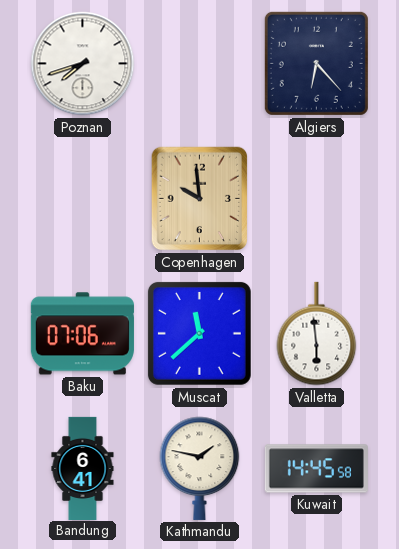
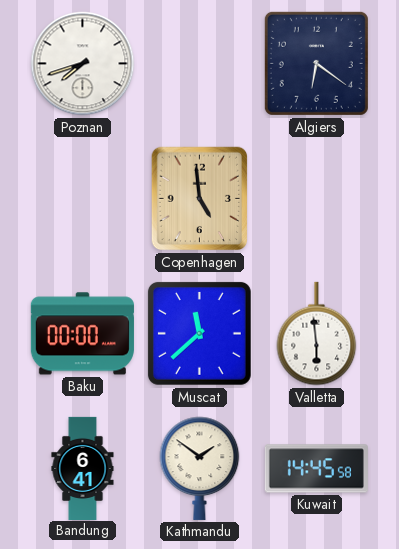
Algiers: 6:23 -> 6:21
Copenhagen: 9:59 -> 4:59
Baku: 07:06 -> 00:00
Kathmandu: 1:47 -> 1:51
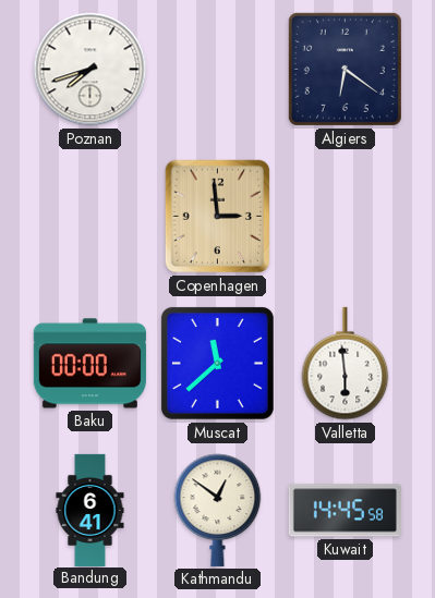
Copenhagen: 4:59 -> 2:59
Kathmandu: 1:51 -> 12:51
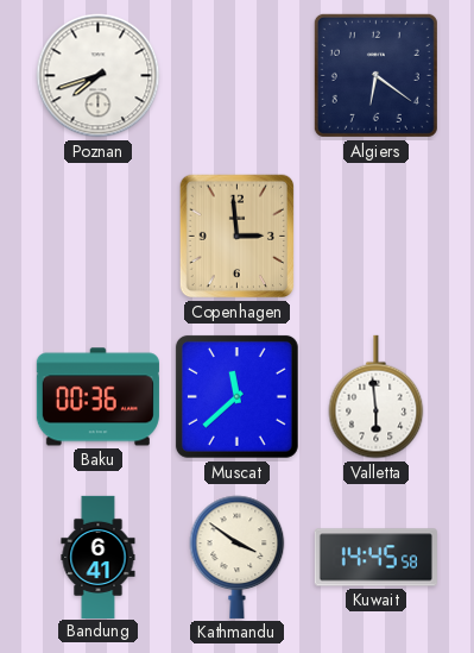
Baku: 00:00 -> 00:36
Kathmandu: 12:51 -> 3:51
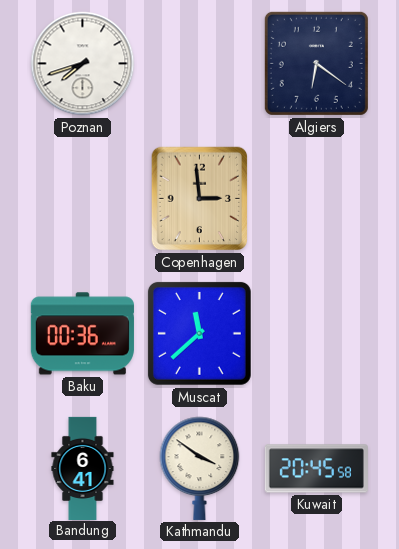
Valletta: 5:59 -> none
Kuwait: 14:45 -> 20:45
